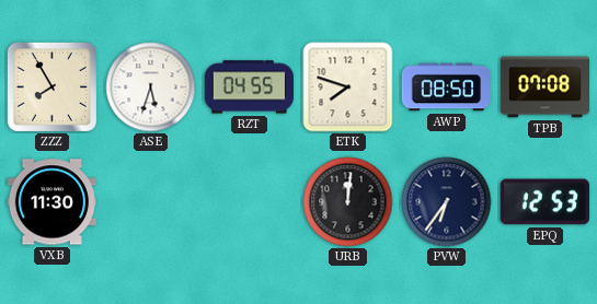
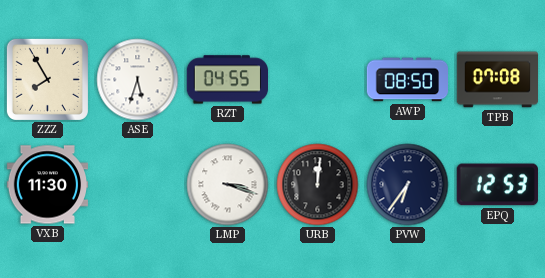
ETK: 7:48 -> none
LMP: none -> 3:18
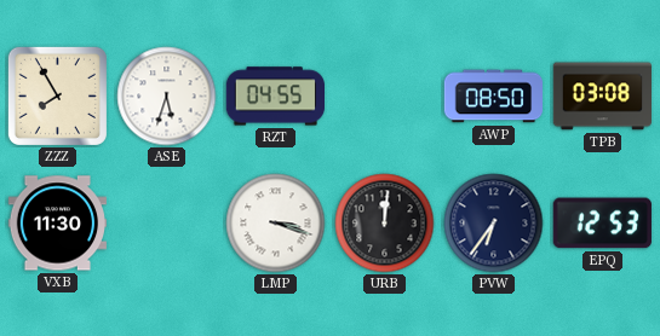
TPB: 07:08 -> 03:08
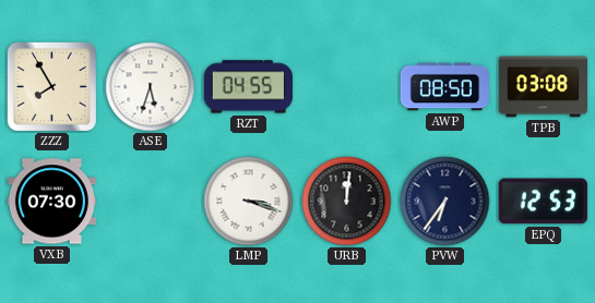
VXB: 11:30 -> 07:30
